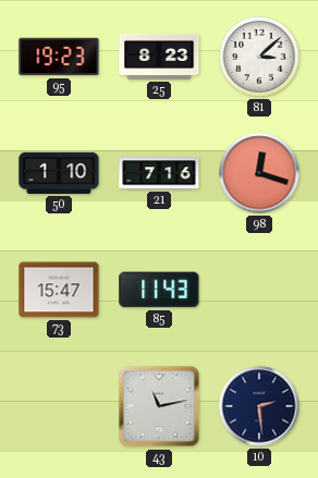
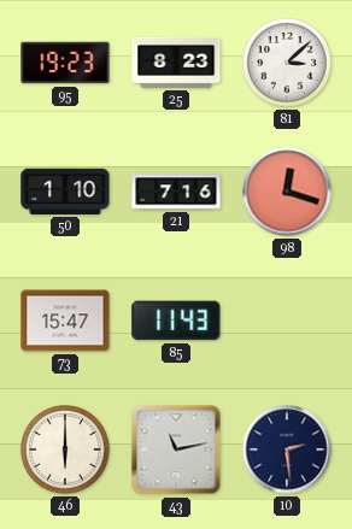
46: none -> 6:00
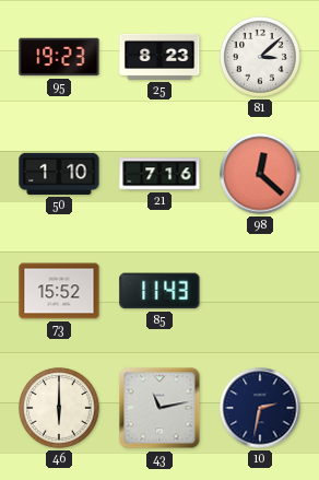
98: 12:18 -> 12:22
73: 15:47 -> 15:52
10: 2:29 -> 2:32
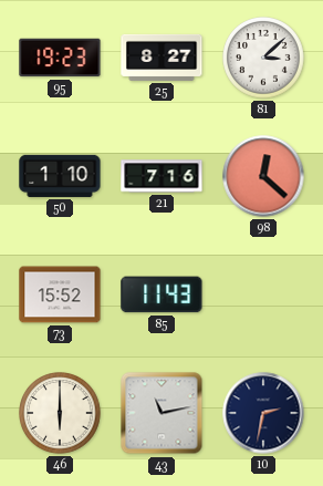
25: 8:23 -> 8:27
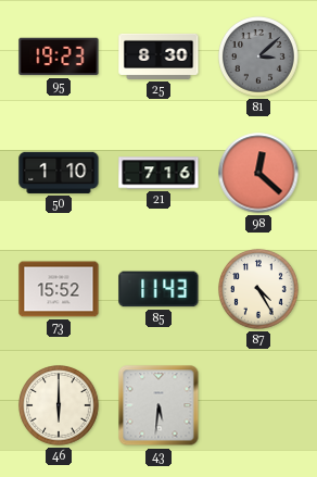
25: 8:27 -> 8:30
81 dial: white -> grey
87: none -> 4:25
43: 11:13 -> 5:31
10: 2:32 -> none
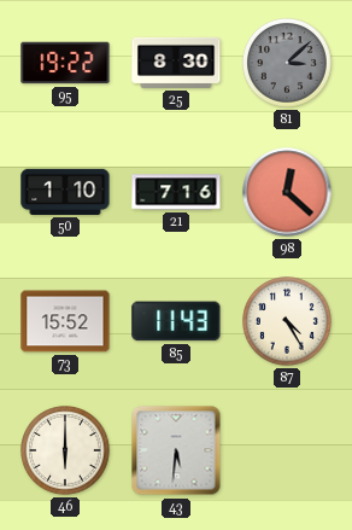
95: 19:23 -> 19:22
